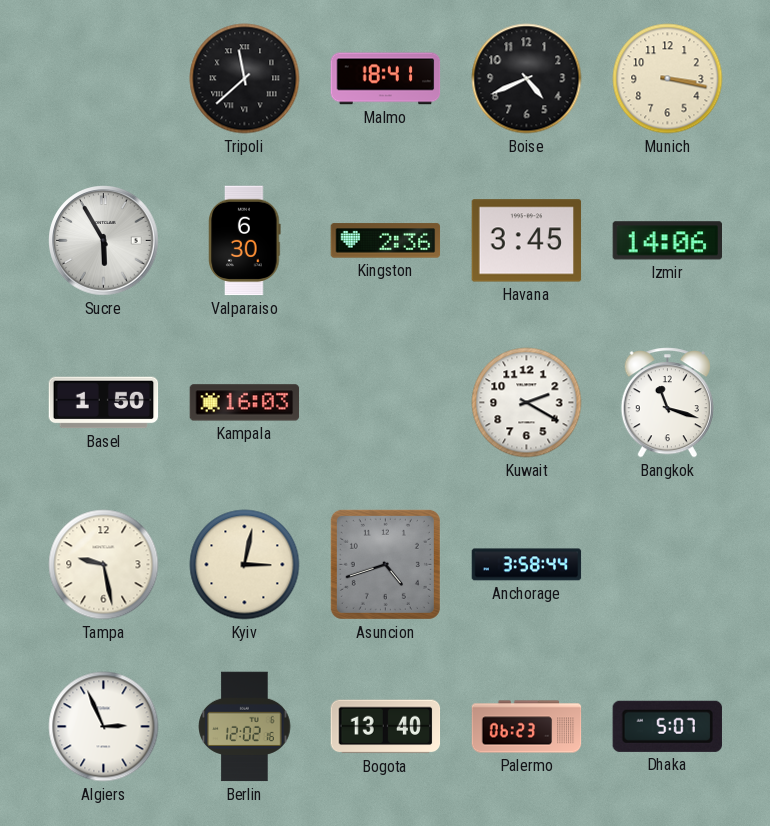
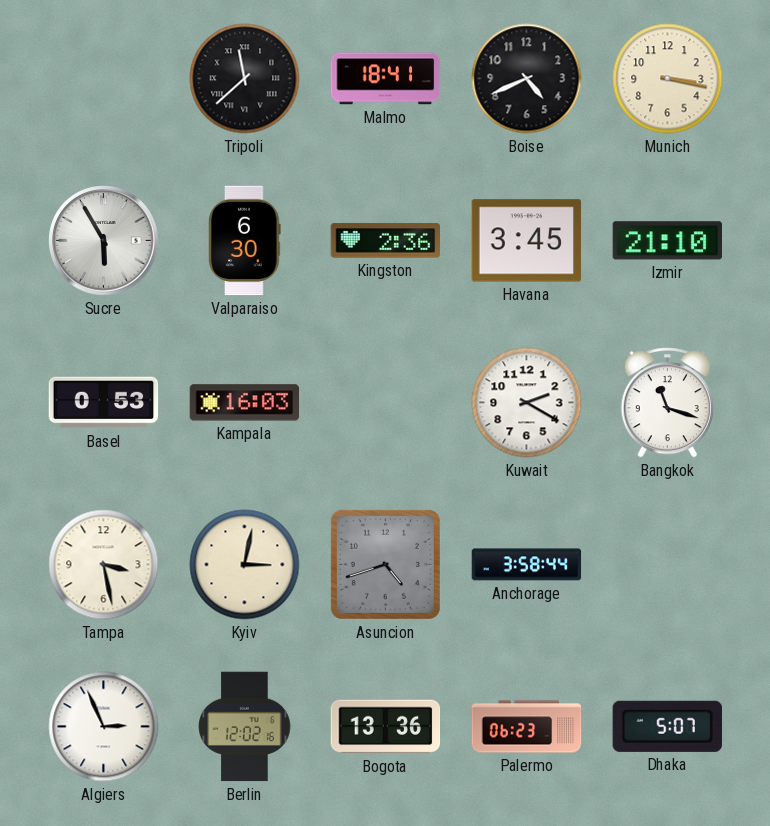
Izmir: 14:06 -> 21:10
Basel: 1:50 -> 0:53
Tampa: 9:28 -> 3:28
Bogota: 13:40 -> 13:36
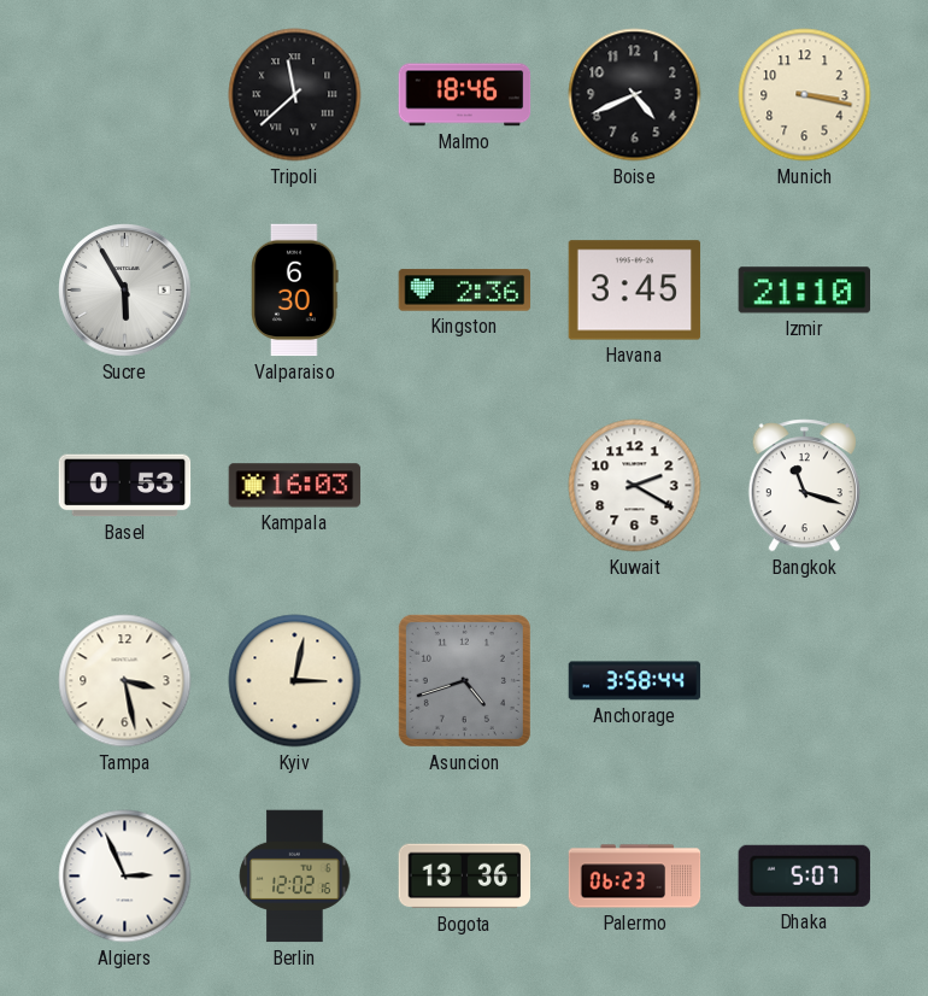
Malmo: 18:41 -> 18:46
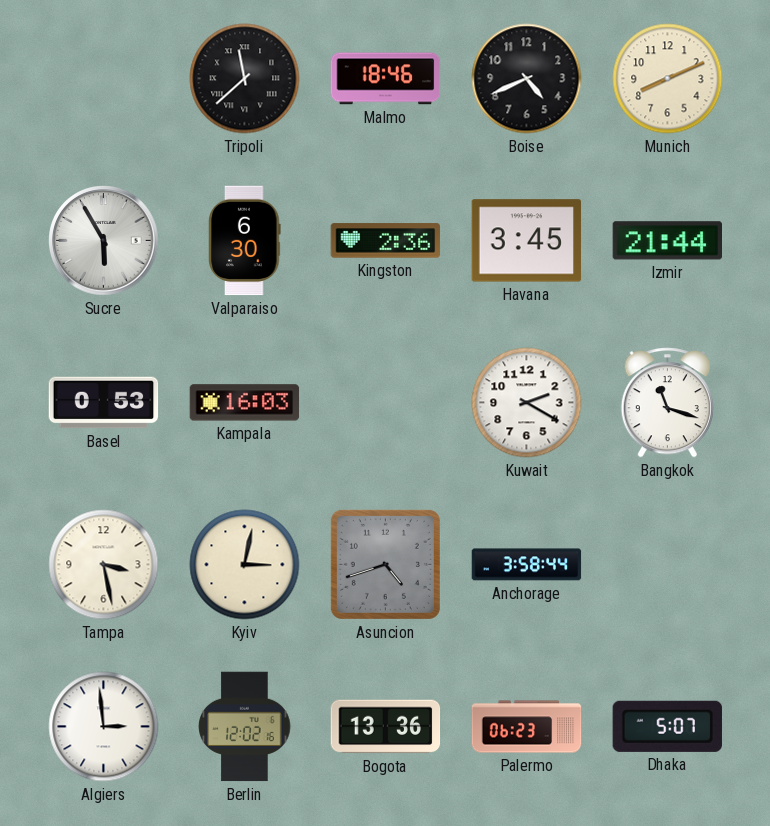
Munich: 3:17 -> 8:11
Izmir: 21:10 -> 21:44
Algiers: 2:56 -> 2:59
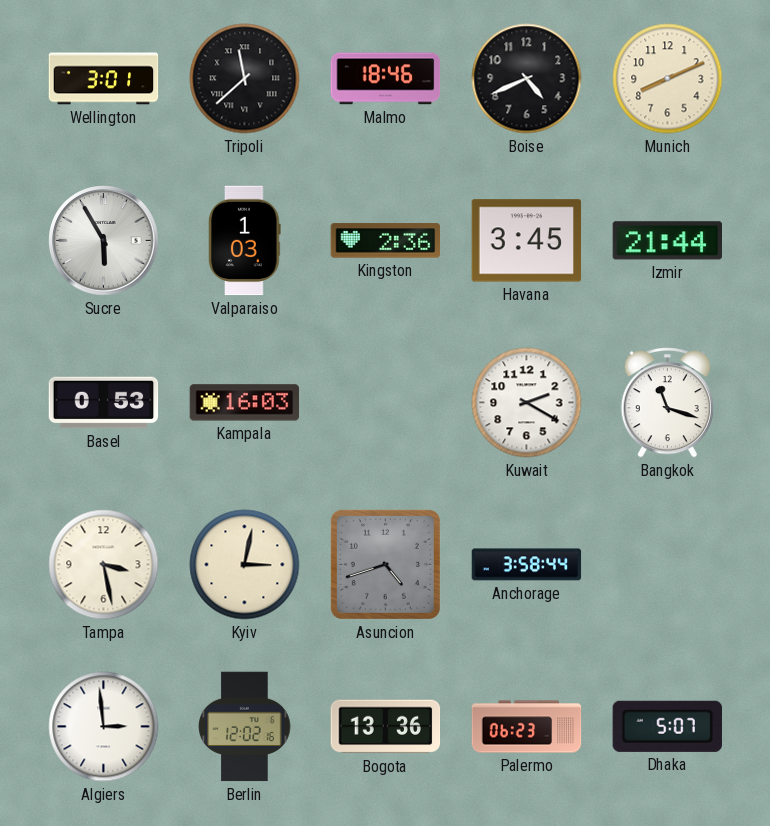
Wellington: none -> 3:01
Valparaiso: 6:30 -> 1:03
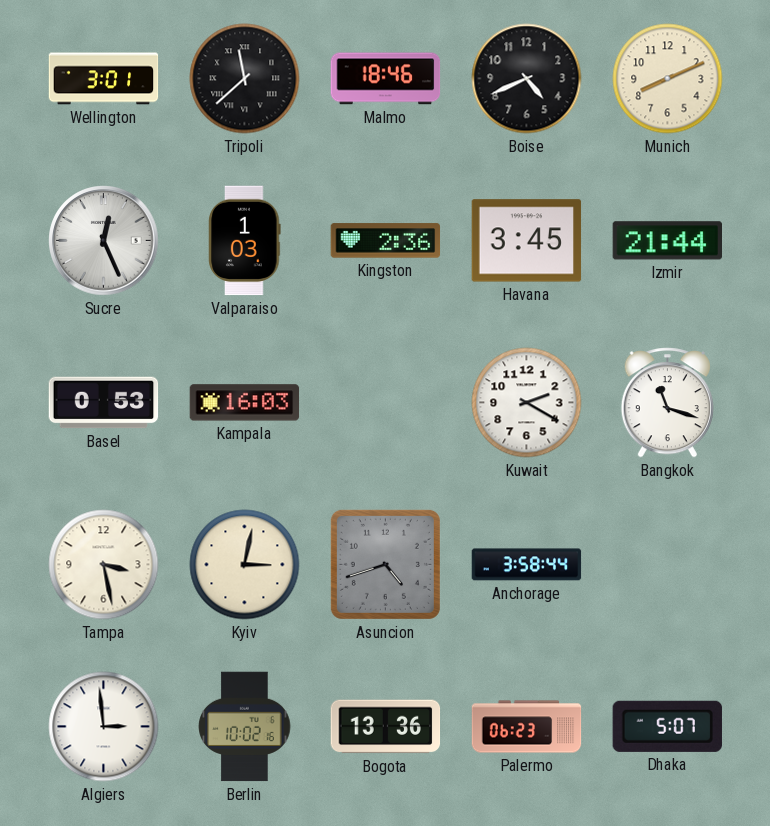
Sucre: 5:55 -> 12:26
Berlin: 12:02 -> 10:02
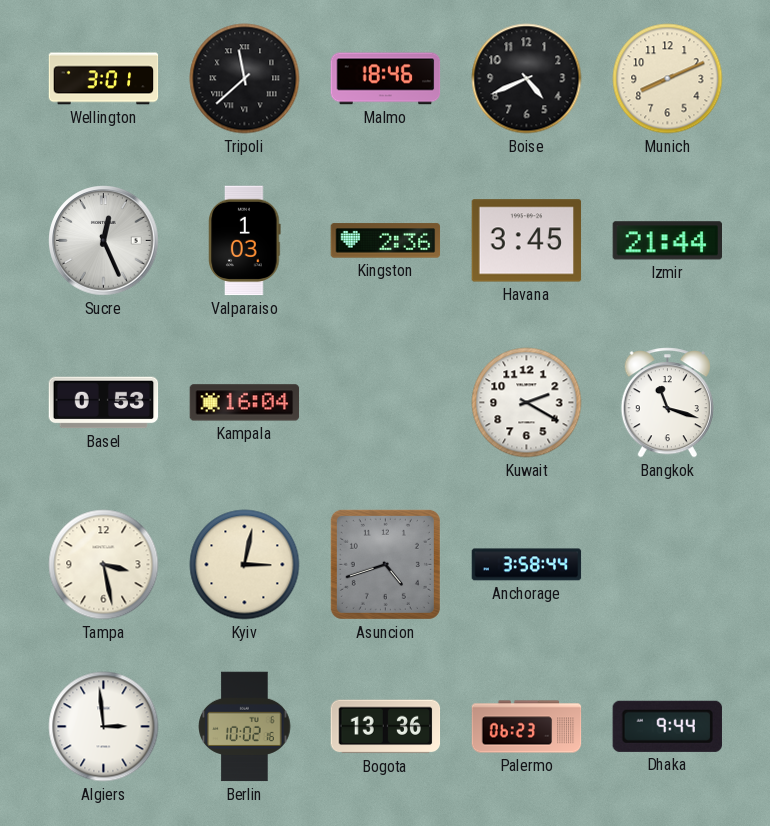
Kampala: 16:03 -> 16:04
Dhaka: 5:07 -> 9:44
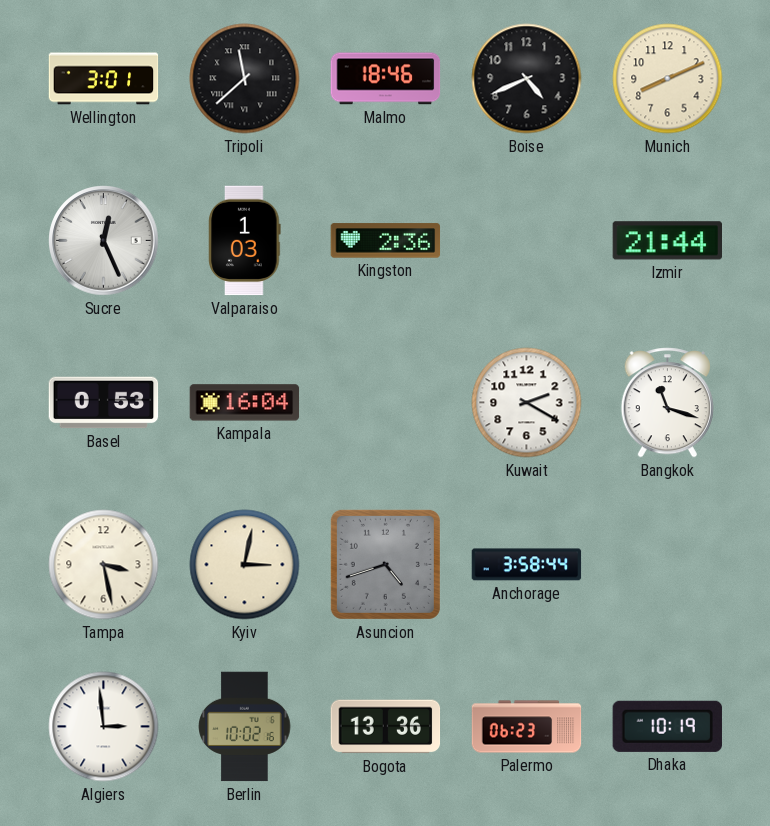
Havana: 3:45 -> none
Dhaka: 9:44 -> 10:19
